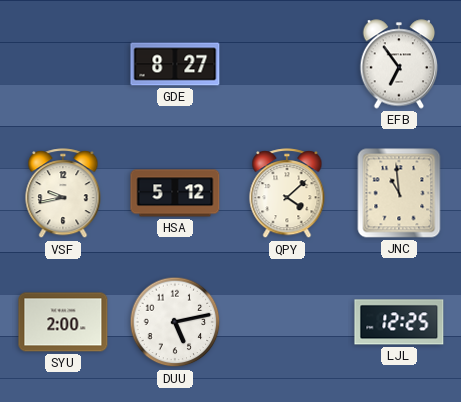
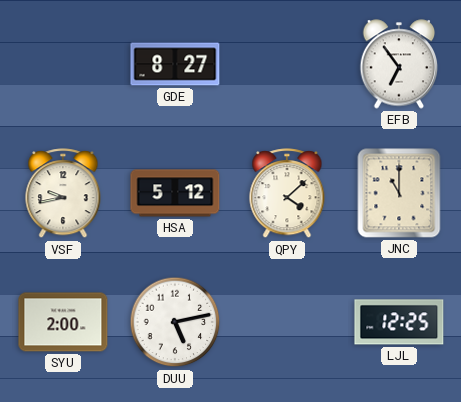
JNC: 10:59 -> 11:00
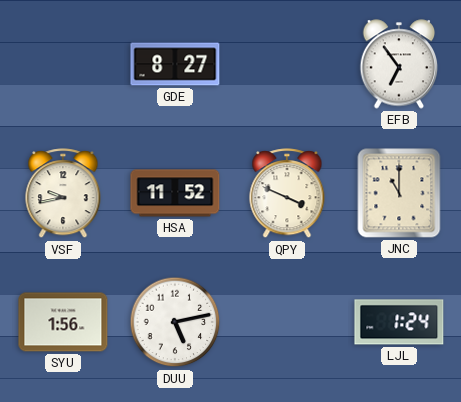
HSA: 5:12 -> 11:52
QPY: 4:08 -> 3:49
SYU: 2:00 -> 1:56
LJL: 12:25 -> 1:24
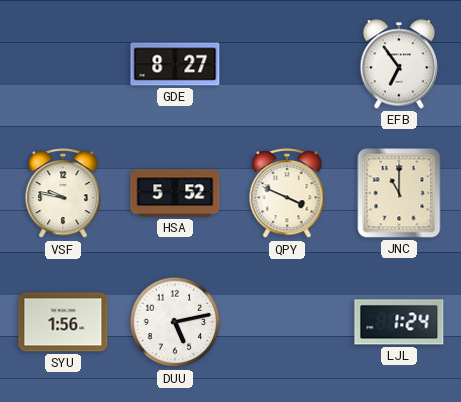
VSF: 9:43 -> 9:47
HSA: 11:52 -> 5:52
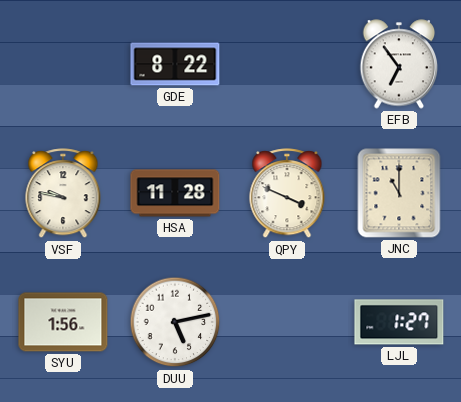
GDE: 8:27 -> 8:22
HSA: 5:52 -> 11:28
LJL: 1:24 -> 1:27
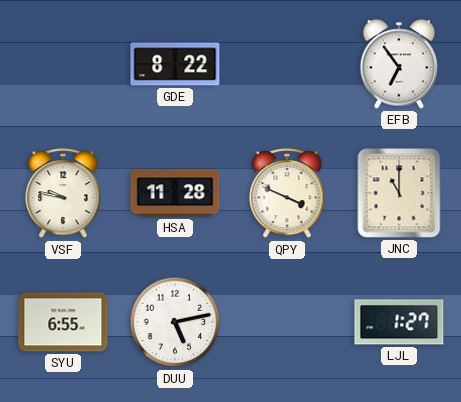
SYU: 1:56 -> 6:55
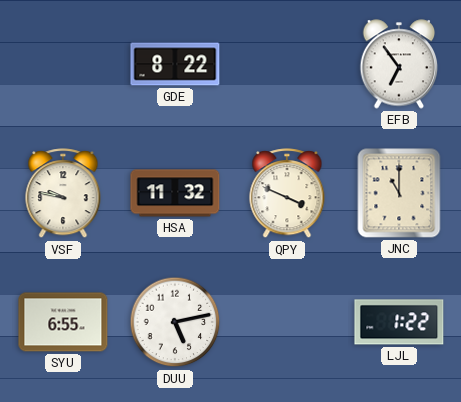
HSA: 11:28 -> 11:32
LJL: 1:27 -> 1:22
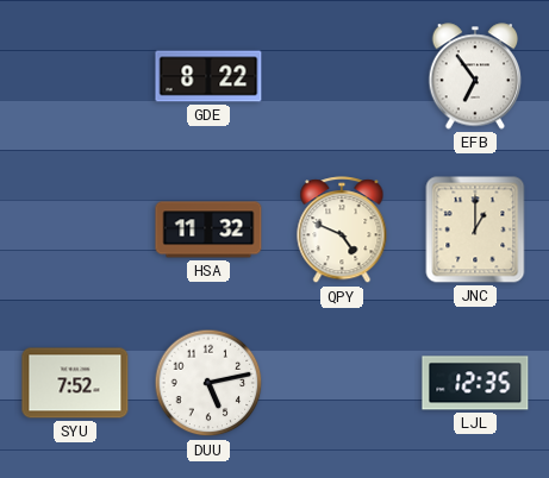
VSF: 9:47 -> none
QPY: 3:49 -> 4:49
JNC: 11:00 -> 1:00
SYU: 6:55 -> 7:52
LJL: 1:22 -> 12:35
